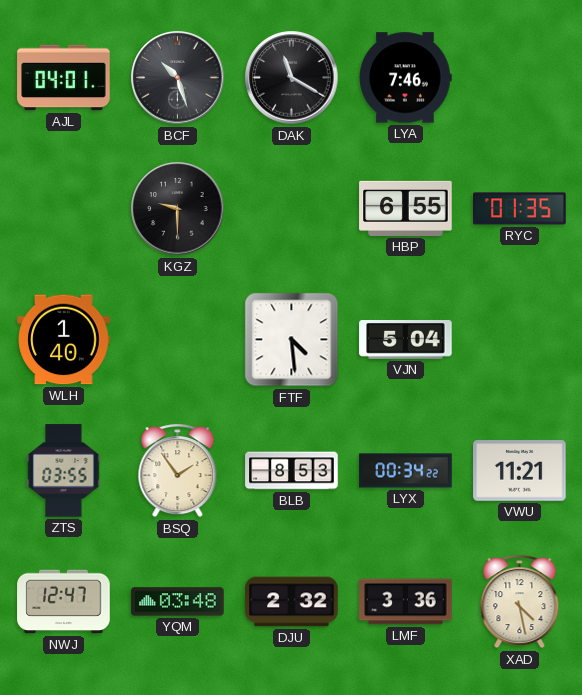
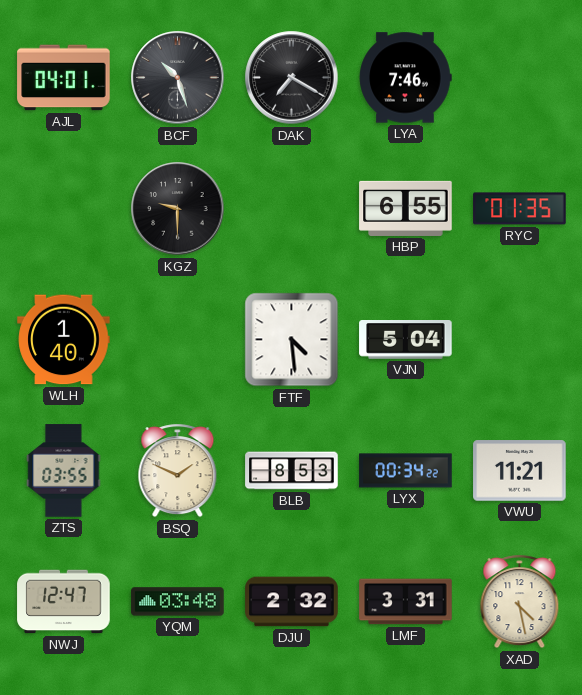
DAK: 11:20 -> 7:20
BSQ: 1:54 -> 1:49
LMF: 3:36 -> 3:31
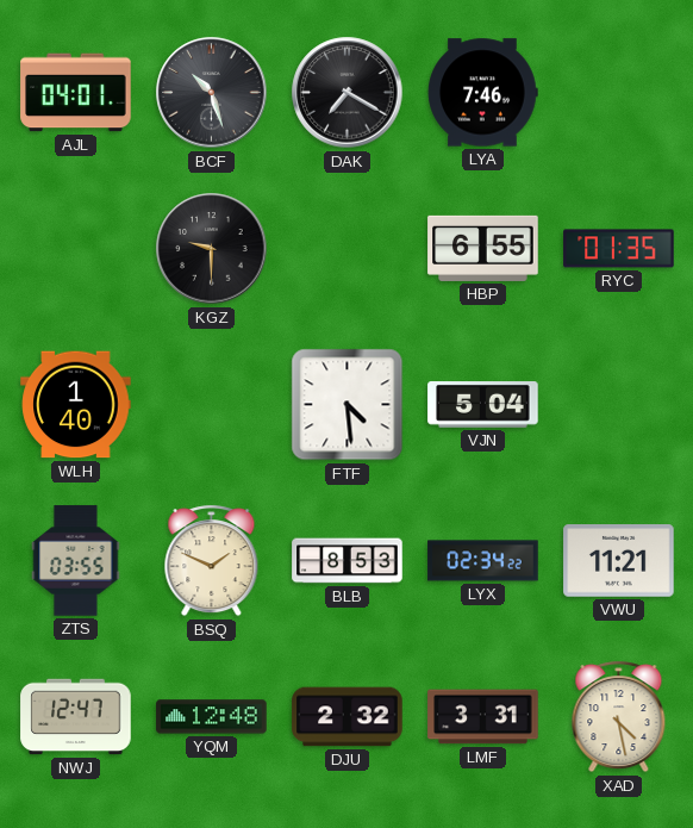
LYX: 00:34 -> 02:34
YQM: 03:48 -> 12:48
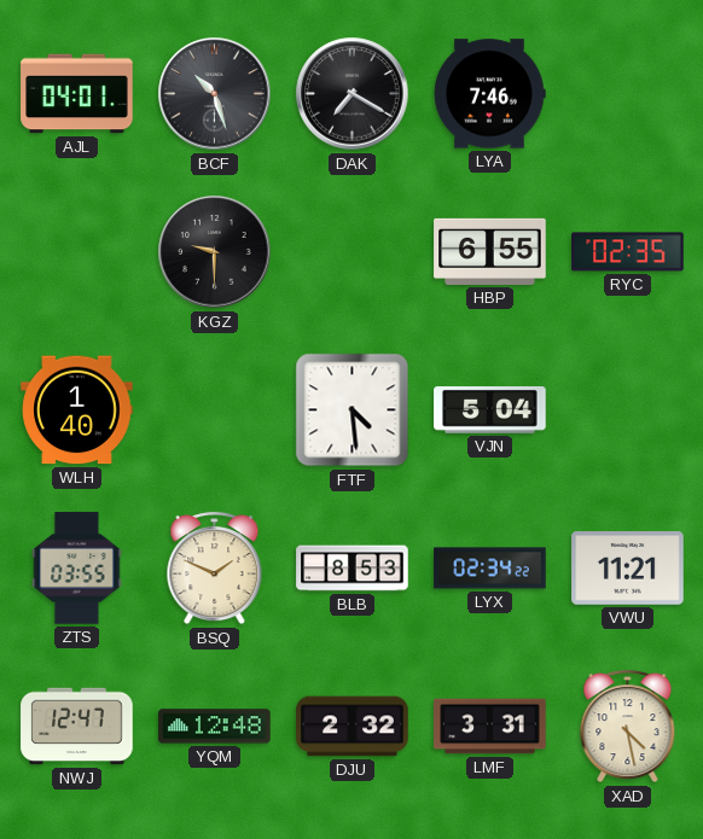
RYC: 01:35 -> 02:35
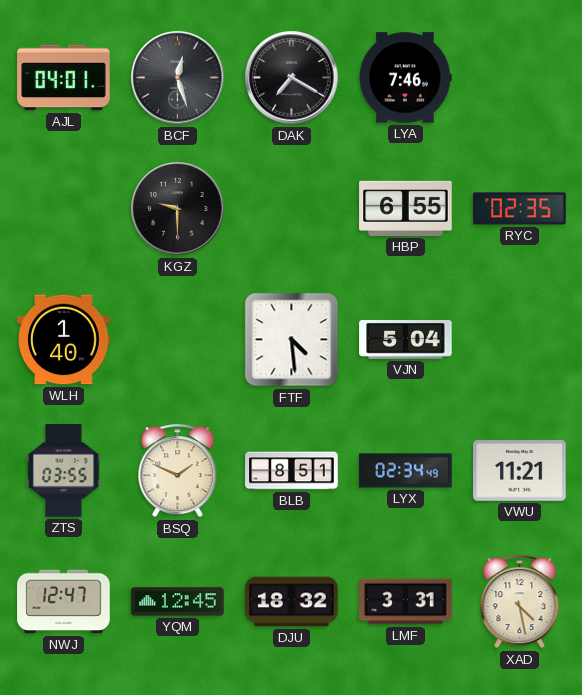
BCF: 10:27 -> 12:27
BLB: 8:53 -> 8:51
LYX: 02:34:22 -> 02:34:49
YQM: 12:48 -> 12:45
DJU: 2:32 -> 18:32
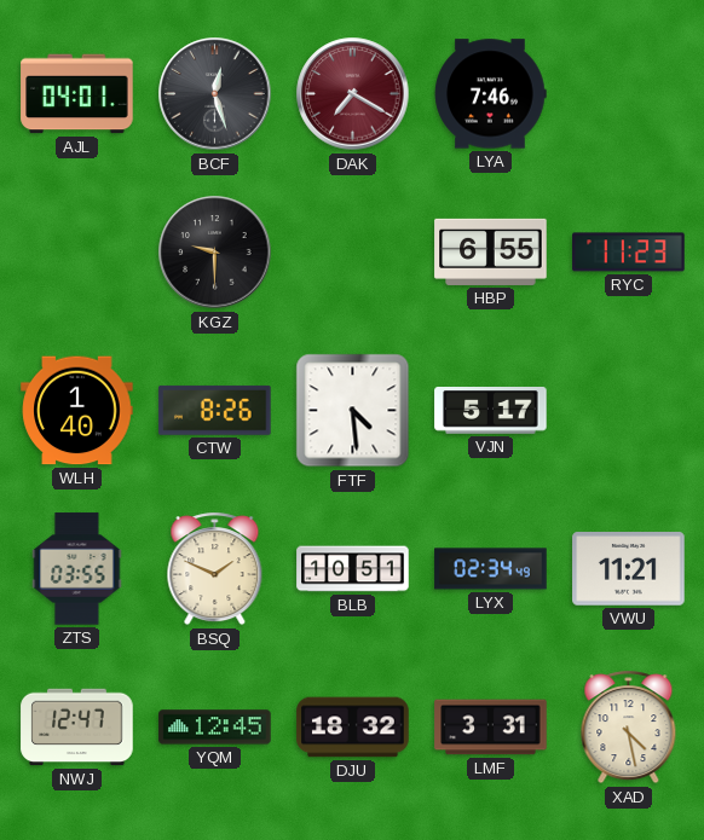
DAK dial: black -> burgundy
RYC: 02:35 -> 11:23
CTW: none -> 8:26
VJN: 5:04 -> 5:17
BLB: 8:51 -> 10:51
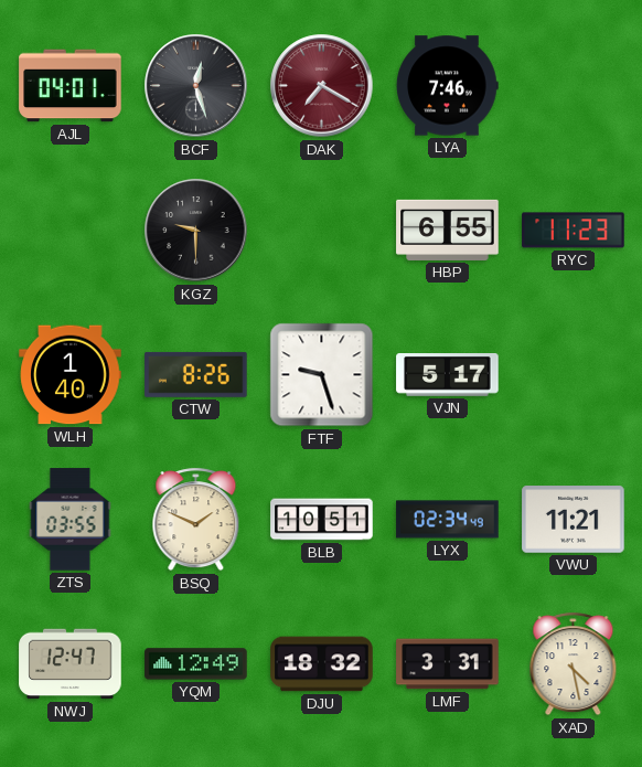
FTF: 4:29 -> 9:27
YQM: 12:45 -> 12:49
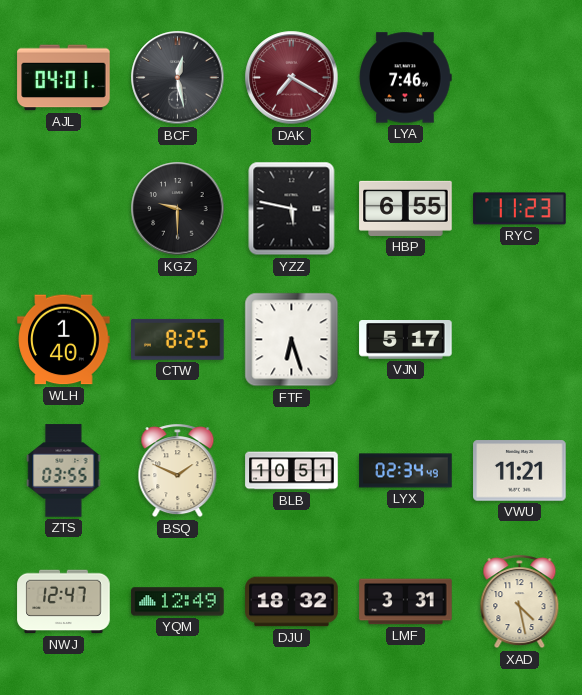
BCF: 12:27 -> 12:28
YZZ: none -> 5:47
CTW: 8:26 -> 8:25
FTF: 9:27 -> 6:27
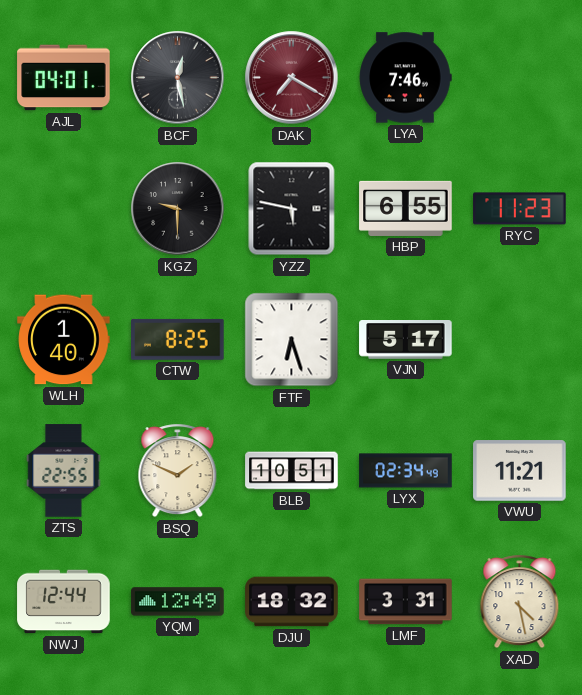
ZTS: 03:55 -> 22:55
NWJ: 12:47 -> 12:44
